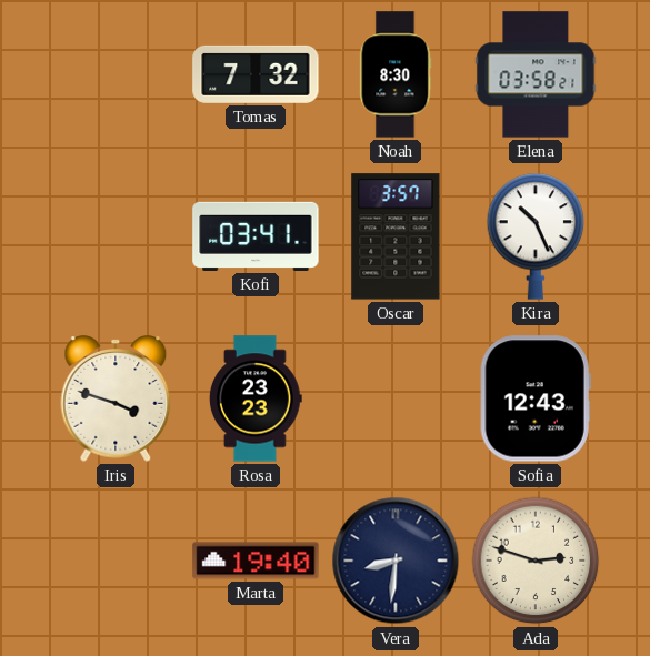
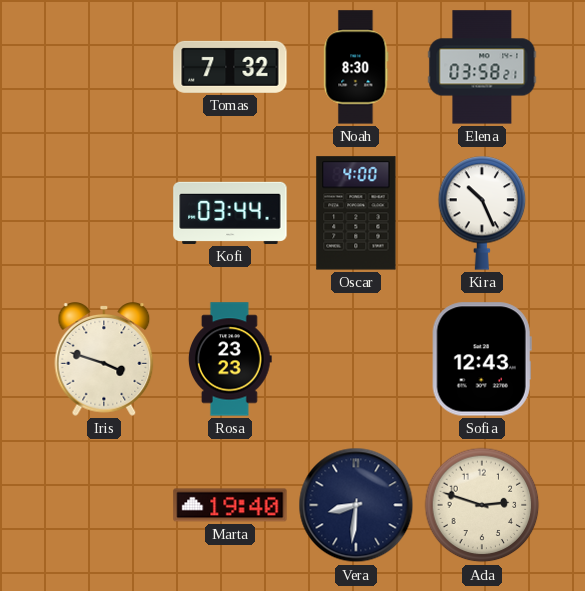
Kofi: 03:41 -> 03:44
Oscar: 3:57 -> 4:00
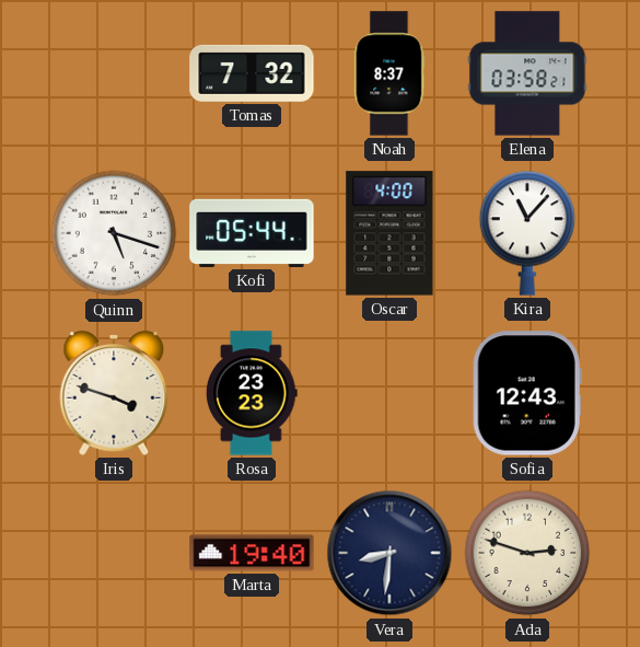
Noah: 8:30 -> 8:37
Quinn: none -> 5:18
Kofi: 03:44 -> 05:44
Kira: 10:26 -> 11:07
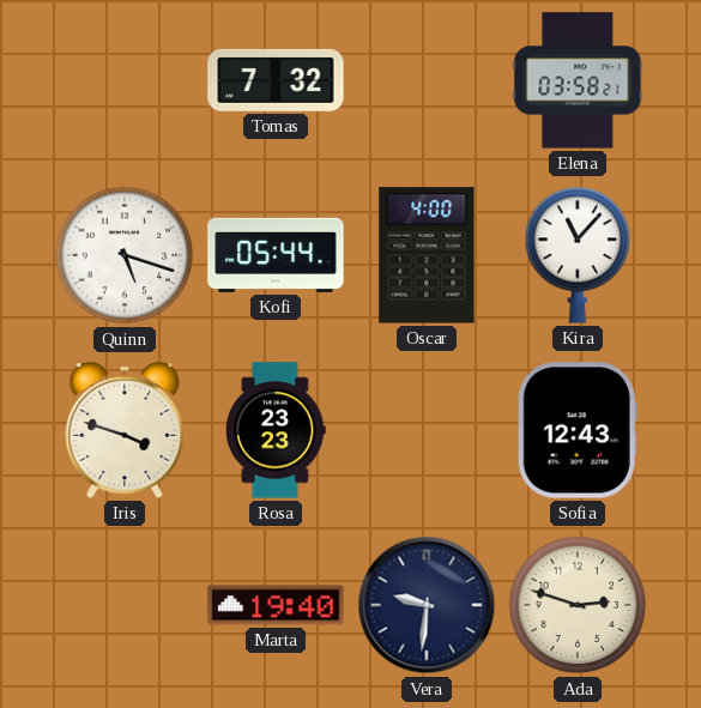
Noah: 8:37 -> none
Vera: 8:31 -> 9:31
